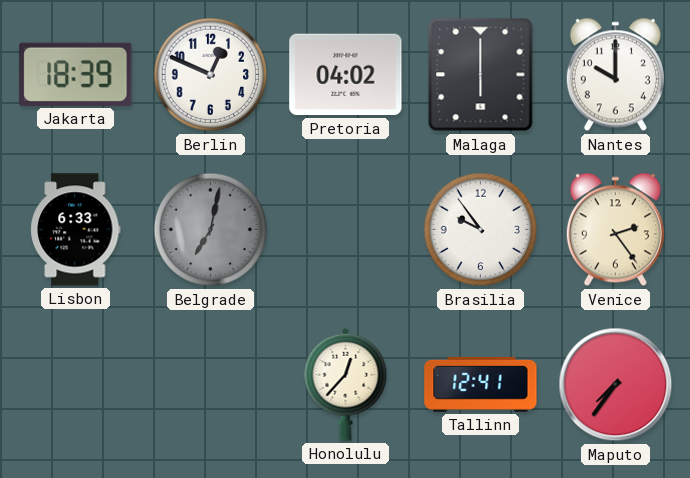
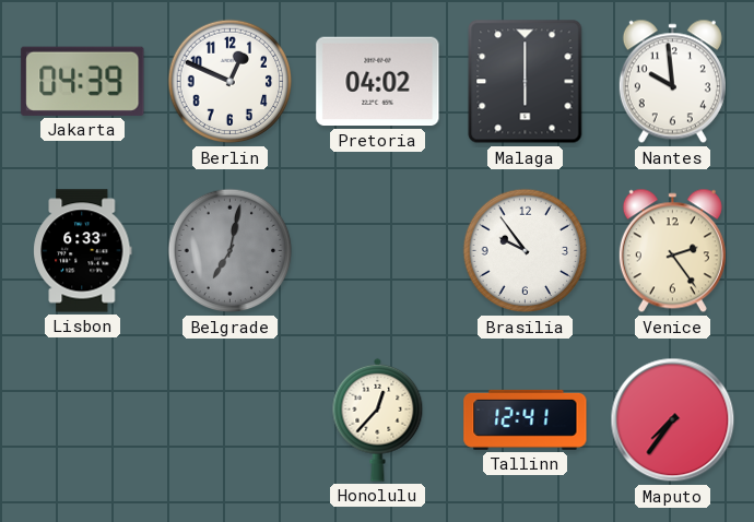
Jakarta: 18:39 -> 04:39
Nantes: 10:00 -> 9:59
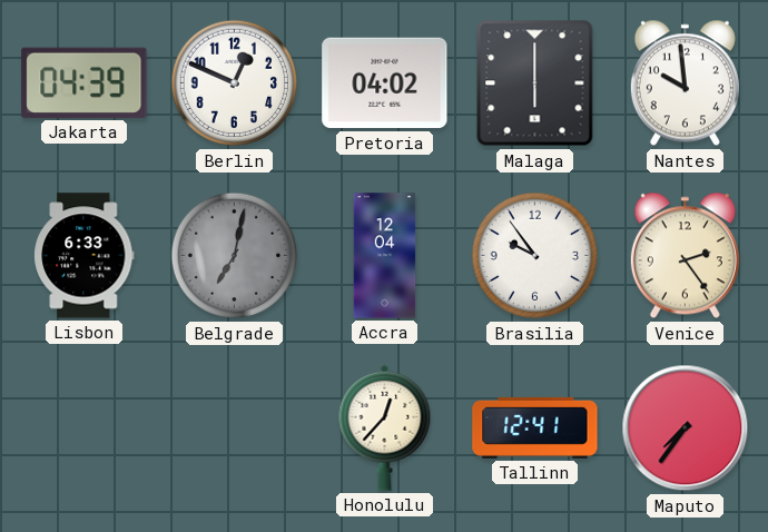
Accra: none -> 12:04
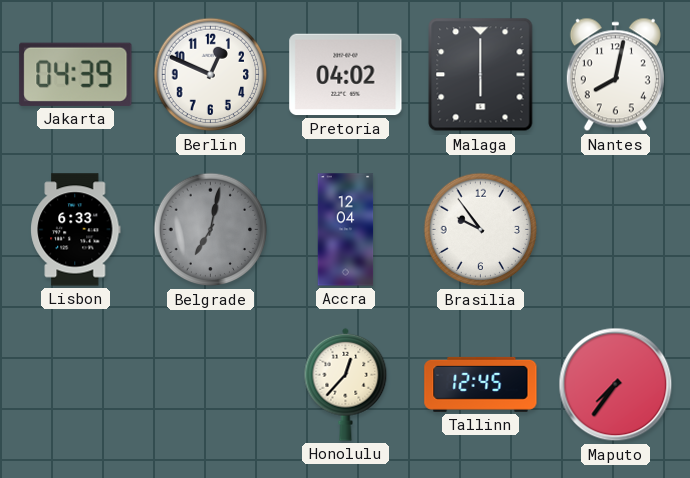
Nantes: 9:59 -> 8:02
Venice: 2:24 -> none
Tallinn: 12:41 -> 12:45
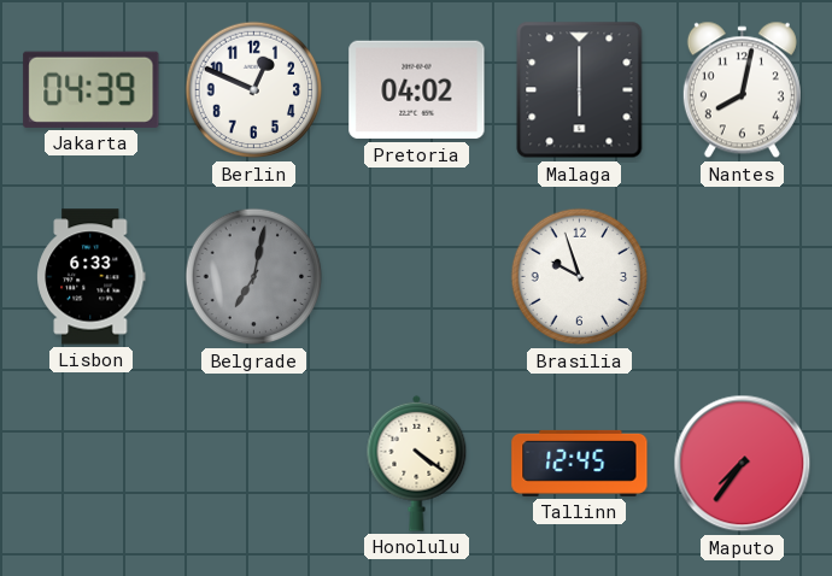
Accra: 12:04 -> none
Brasilia: 9:54 -> 9:57
Honolulu: 12:37 -> 4:21
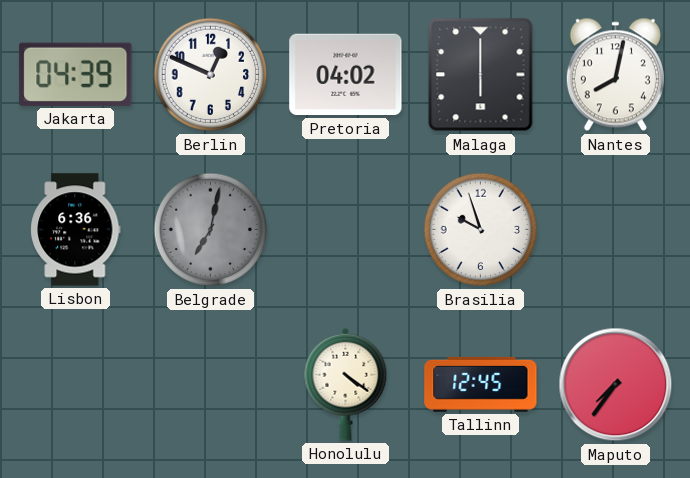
Lisbon: 6:33 -> 6:36
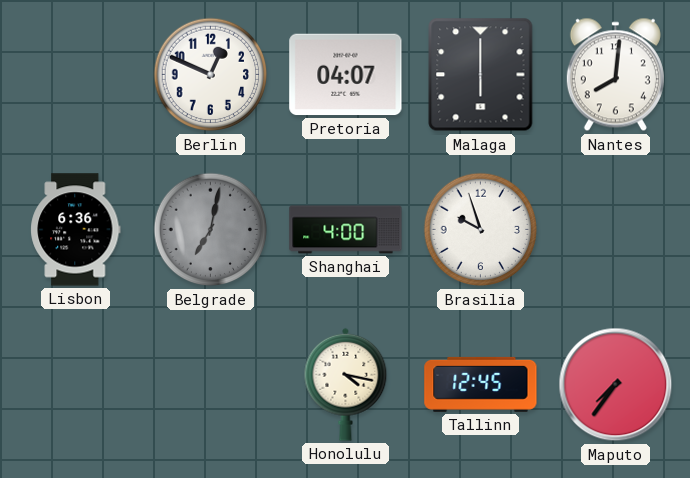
Jakarta: 04:39 -> none
Pretoria: 04:02 -> 04:07
Nantes: 8:02 -> 8:01
Shanghai: none -> 4:00
Honolulu: 4:21 -> 4:17
